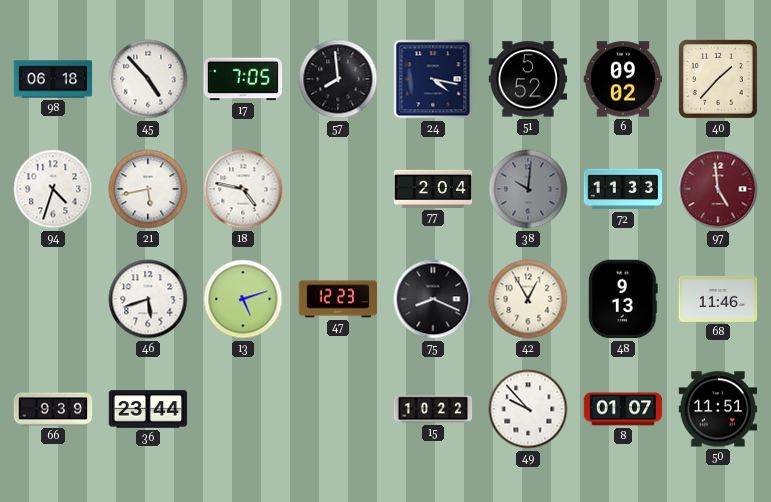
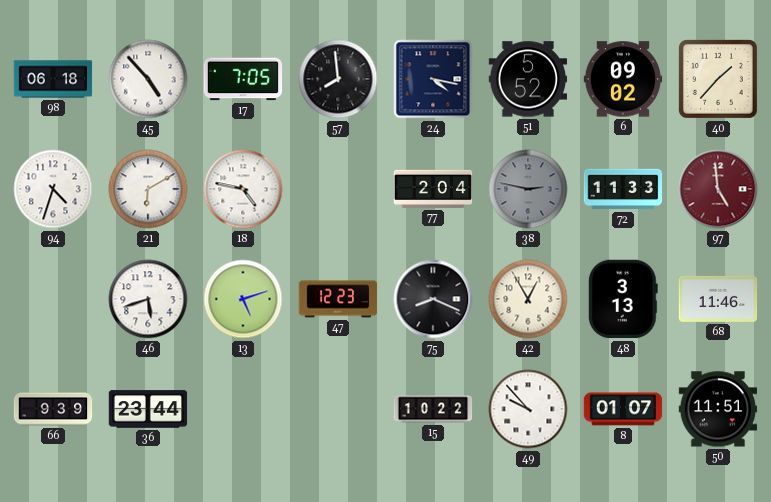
21: 5:43 -> 6:10
38: 10:01 -> 2:47
48: 9:13 -> 3:13
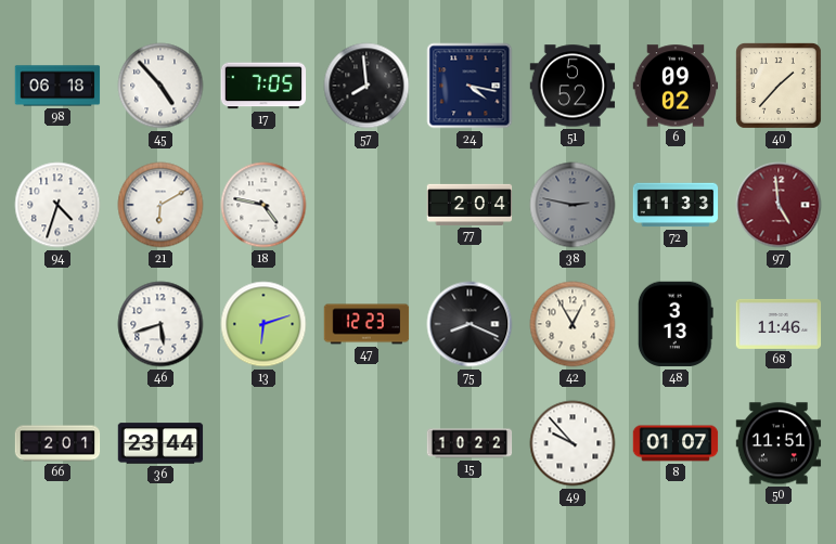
13: 5:12 -> 6:12
66: 9:39 -> 2:01
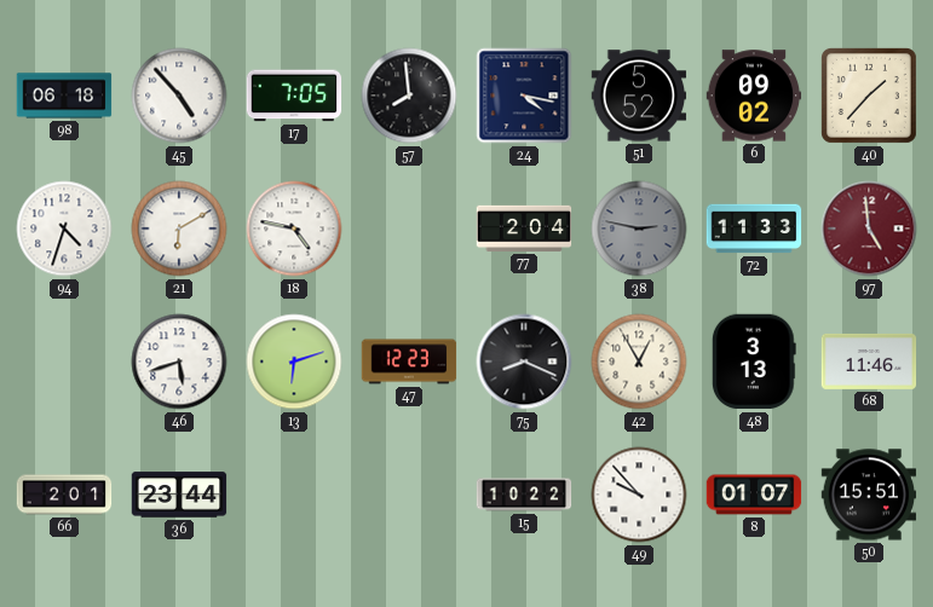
50: 11:51 -> 15:51
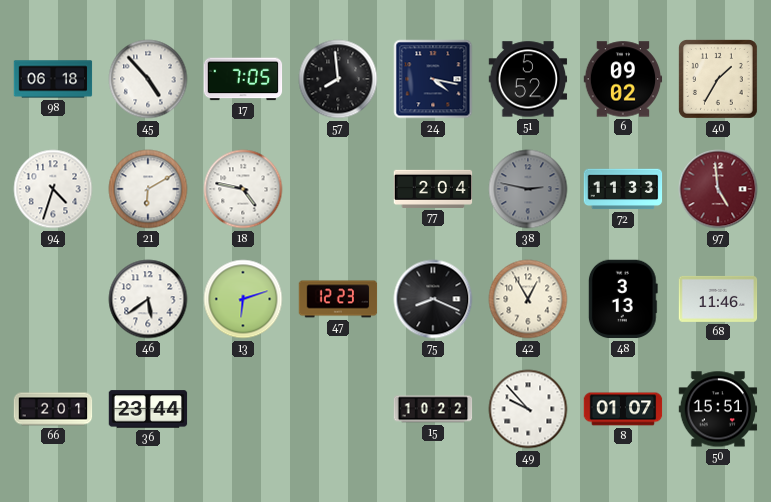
40: 1:37 -> 1:35
46: 5:42 -> 5:39
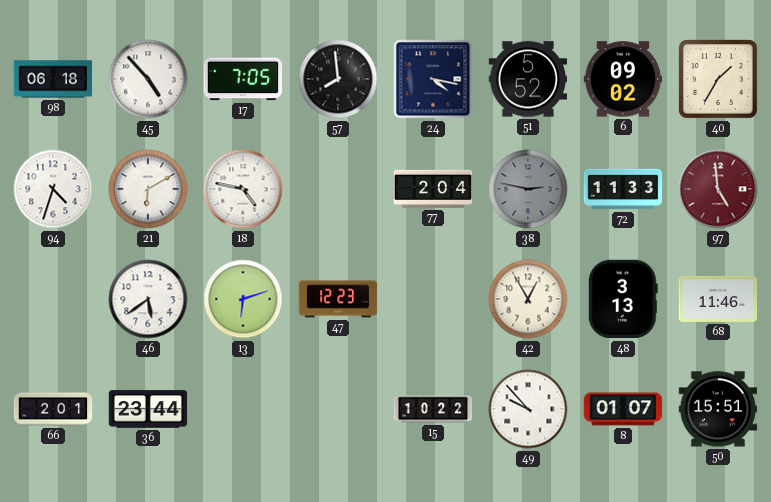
75: 8:19 -> none
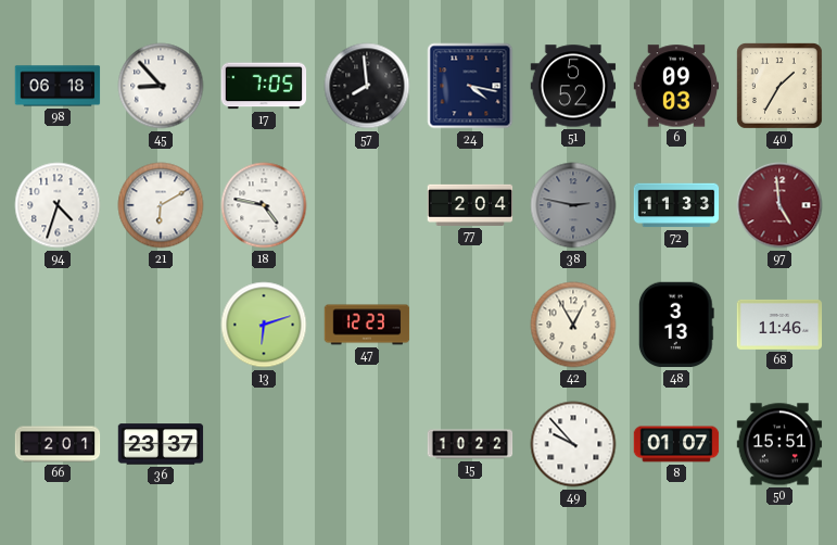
45: 4:53 -> 8:53
6: 09:02 -> 09:03
46: 5:39 -> none
36: 23:44 -> 23:37
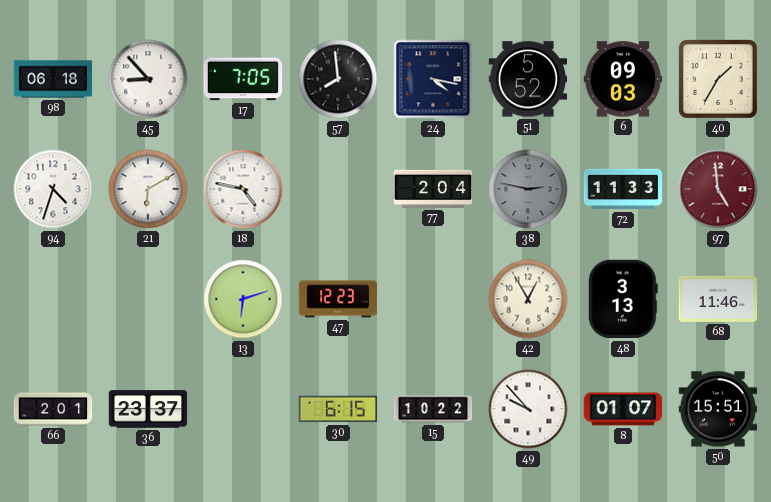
30: none -> 6:15
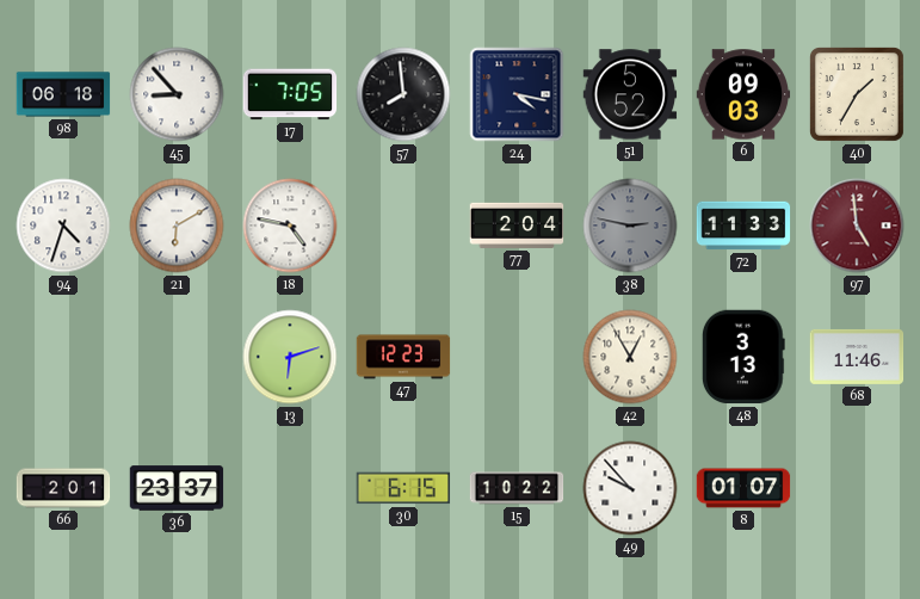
50: 15:51 -> none
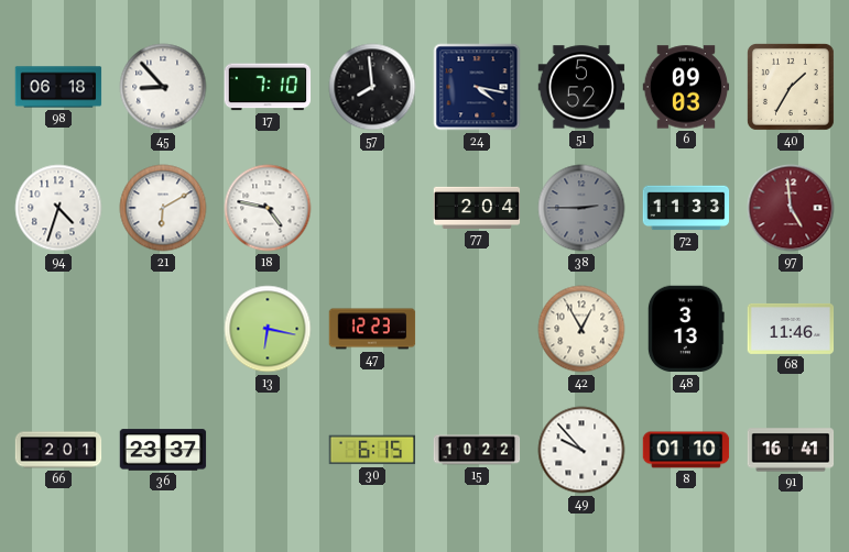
17: 7:05 -> 7:10
38: 2:47 -> 2:45
13: 6:12 -> 6:17
8: 01:07 -> 01:10
91: none -> 16:41
